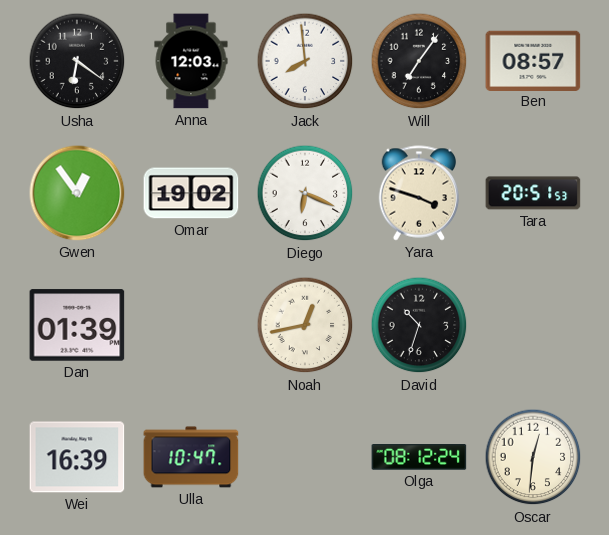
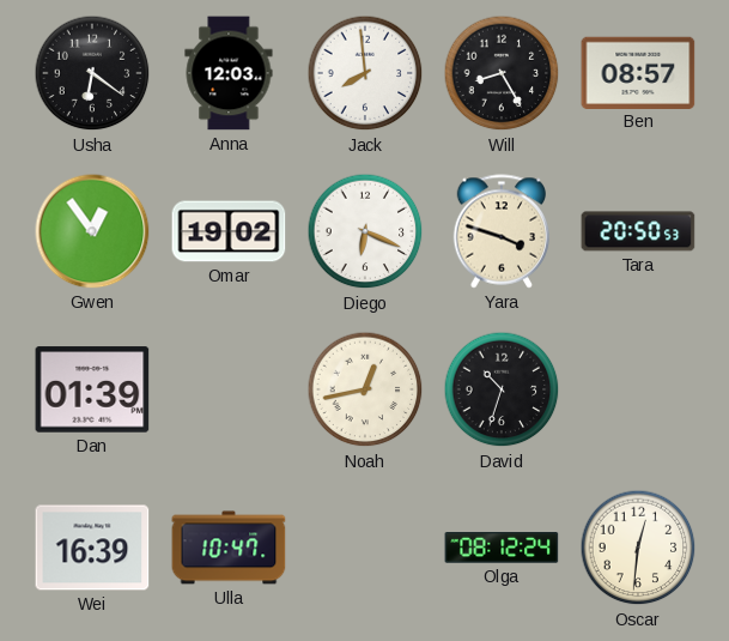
Will: 7:06 -> 8:25
Tara: 20:51 -> 20:50
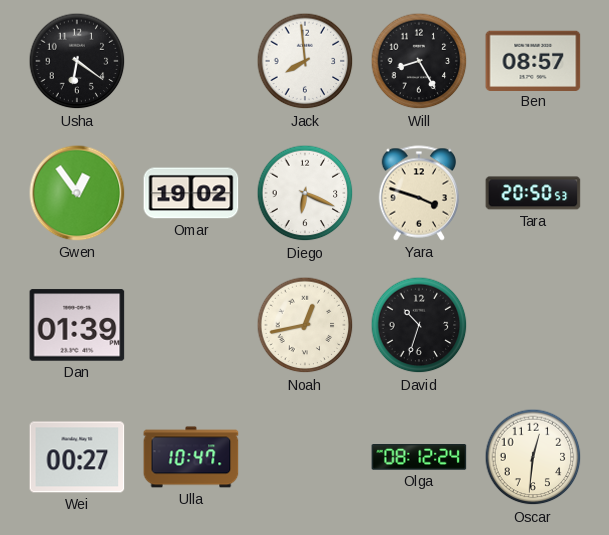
Anna: 12:03 -> none
Wei: 16:39 -> 00:27
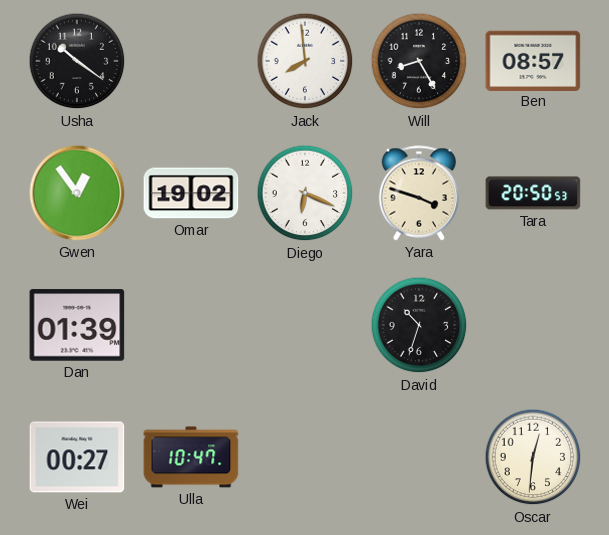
Usha: 6:21 -> 10:21
Noah: 12:43 -> none
Olga: 08:12 -> none
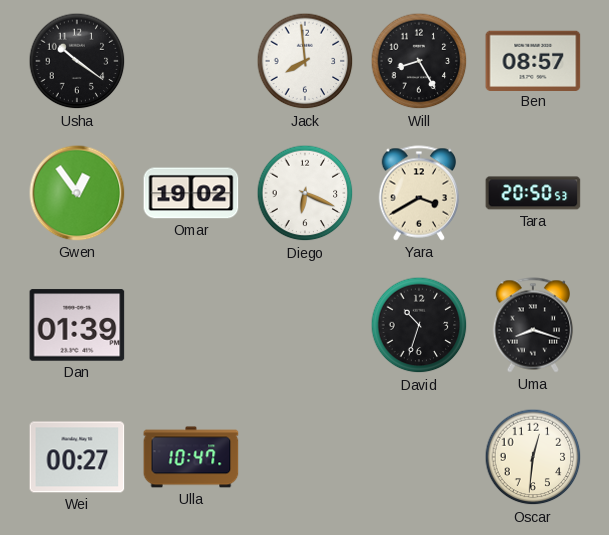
Yara: 3:48 -> 3:40
Uma: none -> 8:18
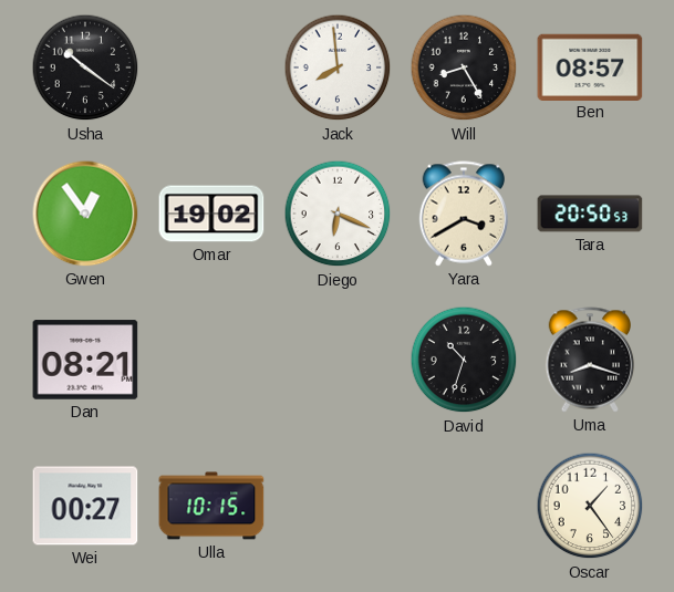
Dan: 01:39 -> 08:21
Ulla: 10:47 -> 10:15
Oscar: 12:31 -> 1:24
